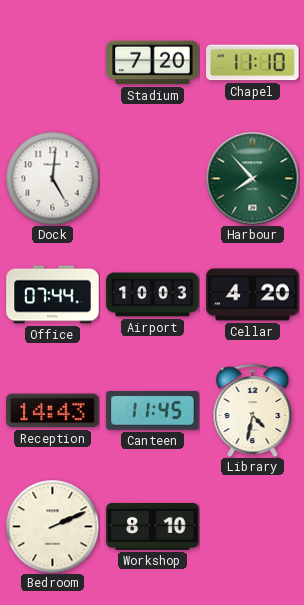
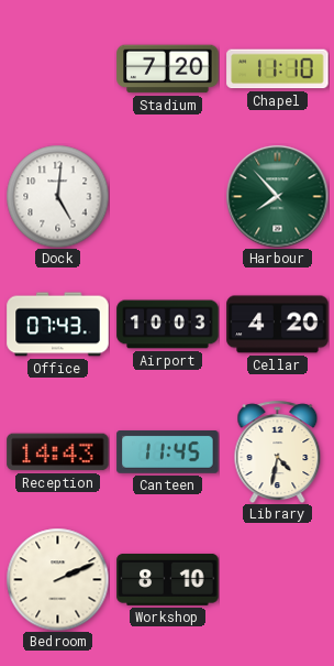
Office: 07:44 -> 07:43
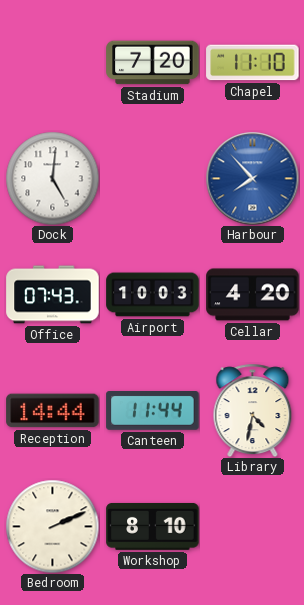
Harbour dial: green -> blue
Reception: 14:43 -> 14:44
Canteen: 11:45 -> 11:44
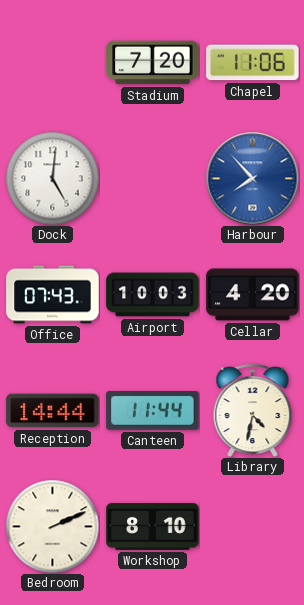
Chapel: 11:10 -> 11:06
